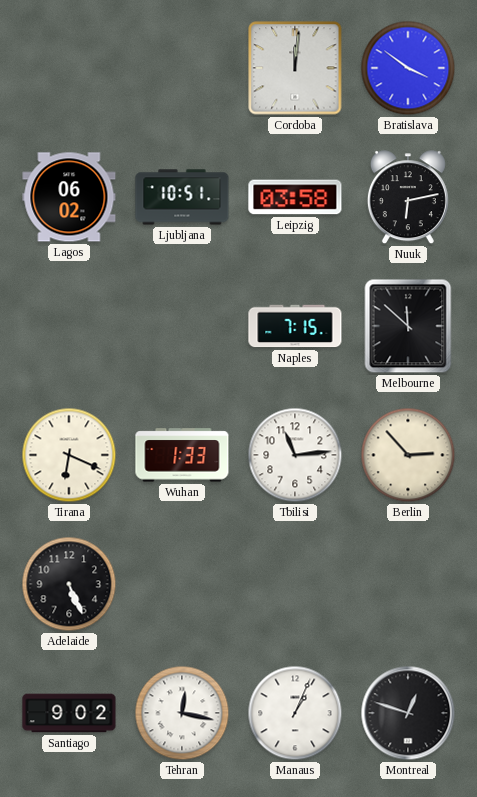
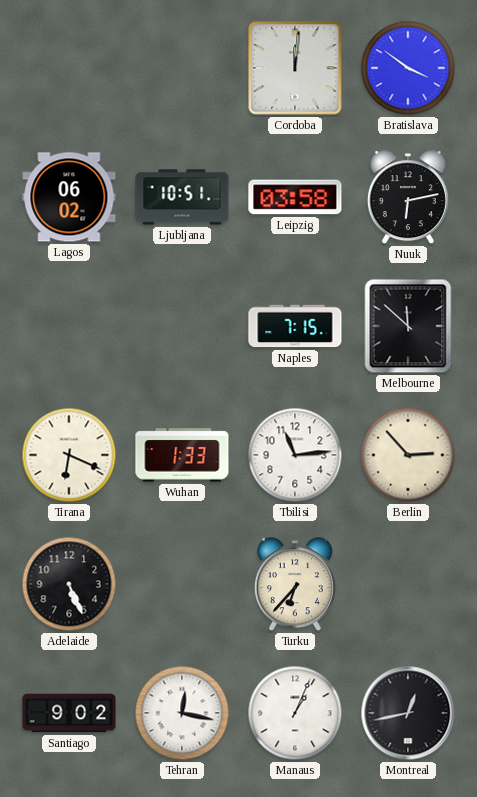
Turku: none -> 6:37
Montreal: 12:48 -> 12:43
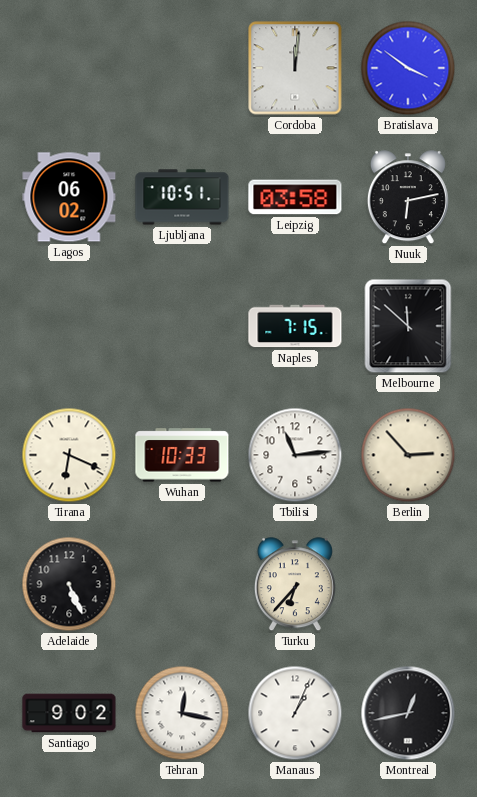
Wuhan: 1:33 -> 10:33
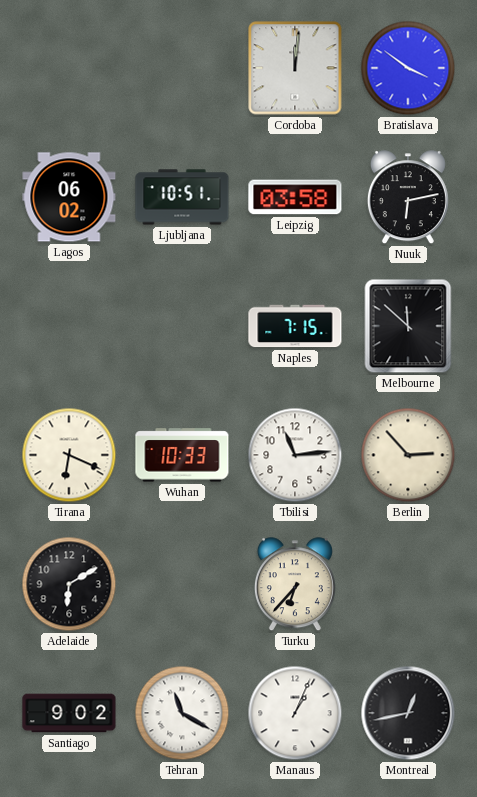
Adelaide: 5:26 -> 6:10
Tehran: 12:17 -> 11:20
